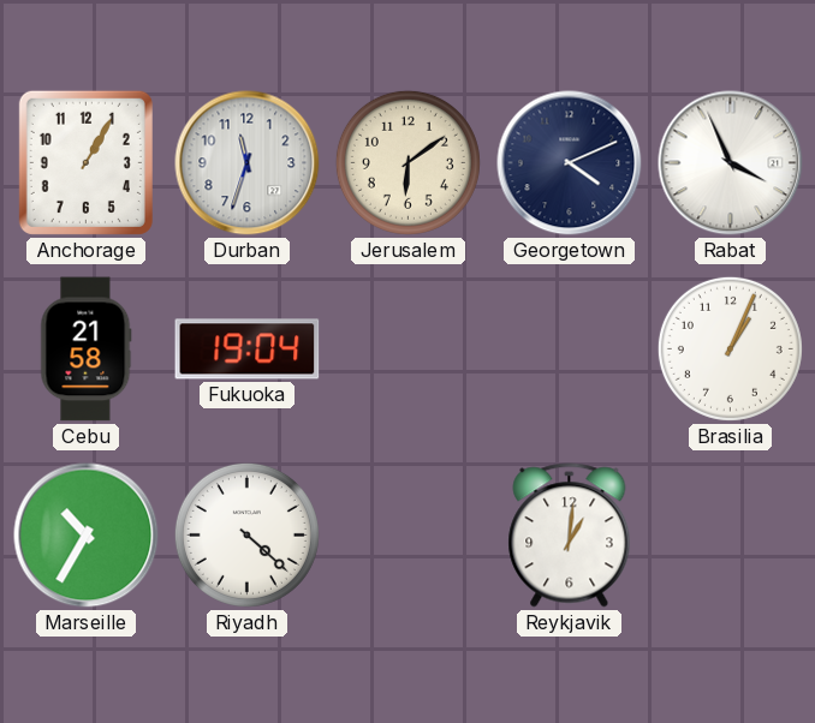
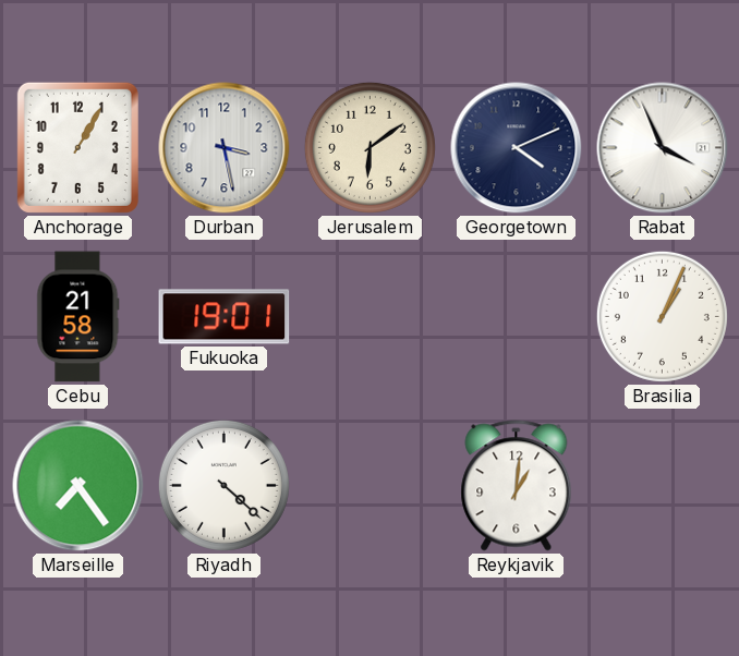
Durban: 11:33 -> 3:28
Fukuoka: 19:04 -> 19:01
Marseille: 10:35 -> 7:24
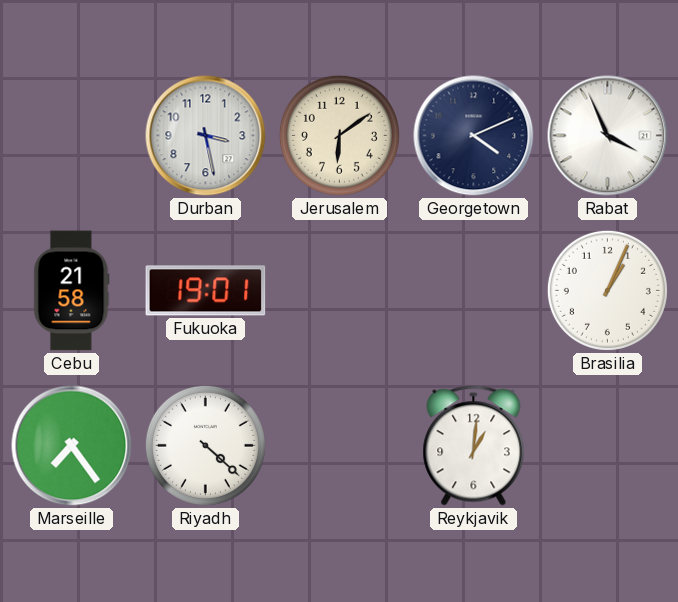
Anchorage: 1:05 -> none
